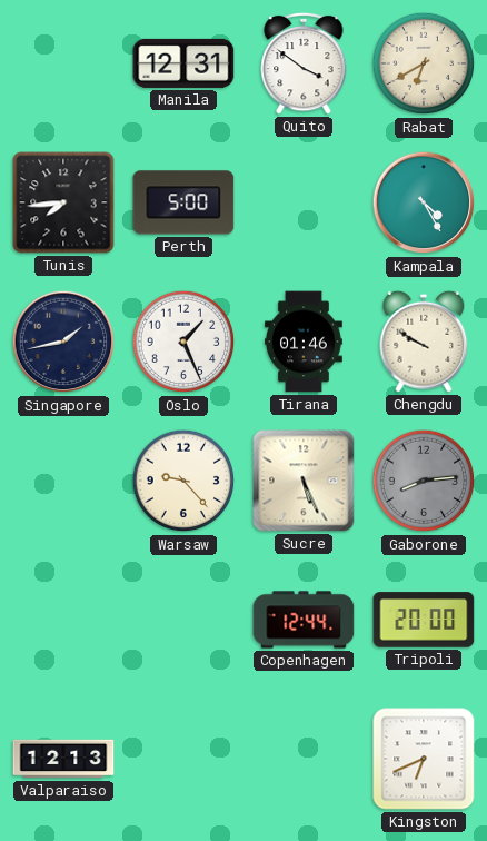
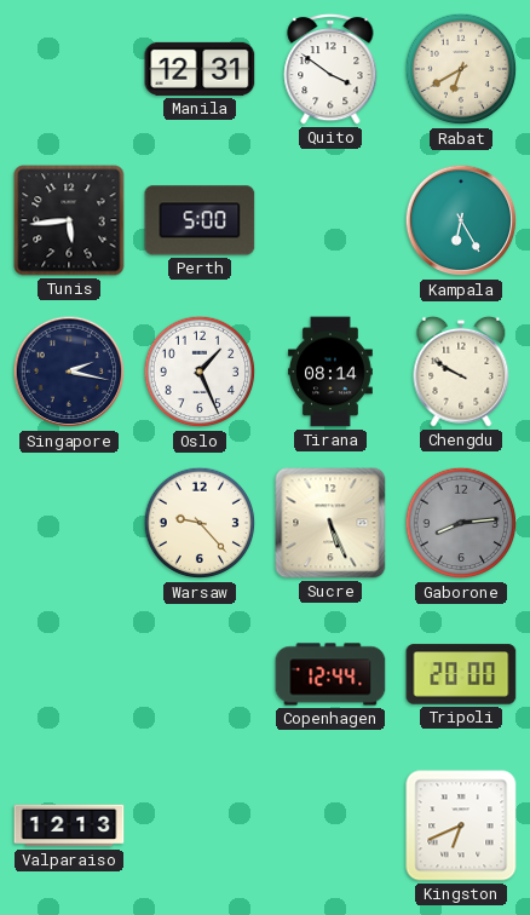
Tunis: 7:44 -> 5:44
Kampala: 4:25 -> 6:25
Singapore: 1:43 -> 2:17
Tirana: 01:46 -> 08:14
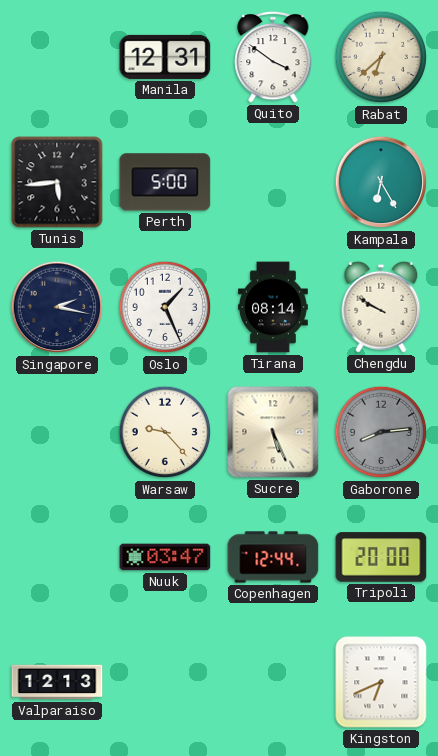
Rabat: 6:40 -> 6:38
Nuuk: none -> 03:47
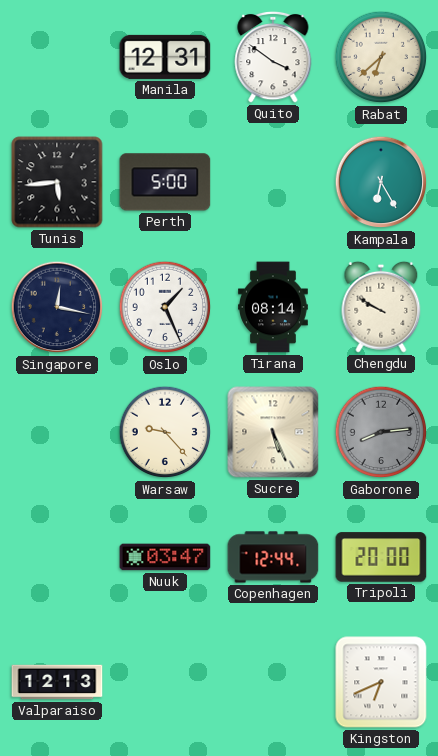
Singapore: 2:17 -> 12:17
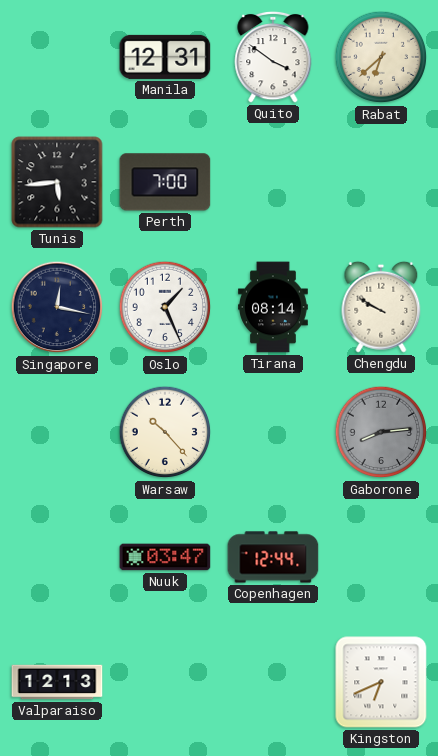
Perth: 5:00 -> 7:00
Kampala: 6:25 -> none
Warsaw: 9:23 -> 10:23
Sucre: 5:26 -> none
Tripoli: 20:00 -> none
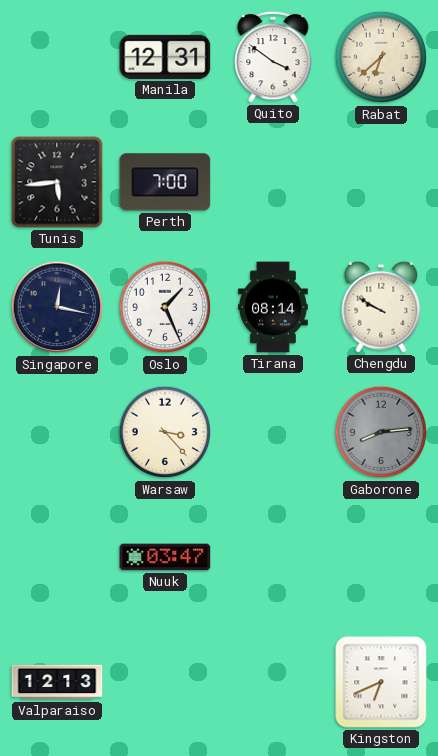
Warsaw: 10:23 -> 3:23
Copenhagen: 12:44 -> none
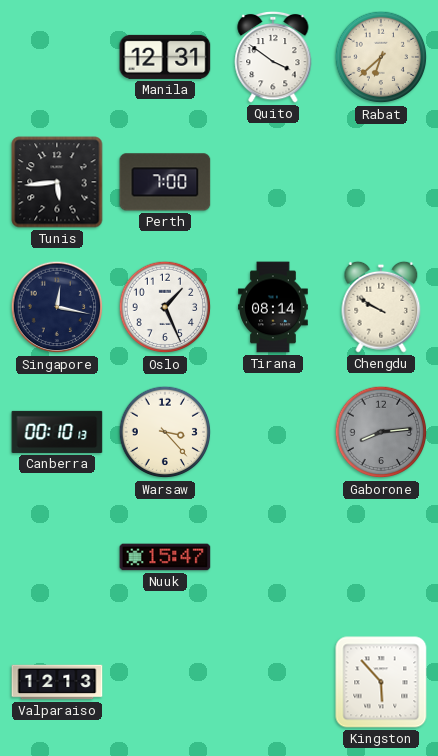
Canberra: none -> 00:10
Nuuk: 03:47 -> 15:47
Kingston: 6:41 -> 5:53
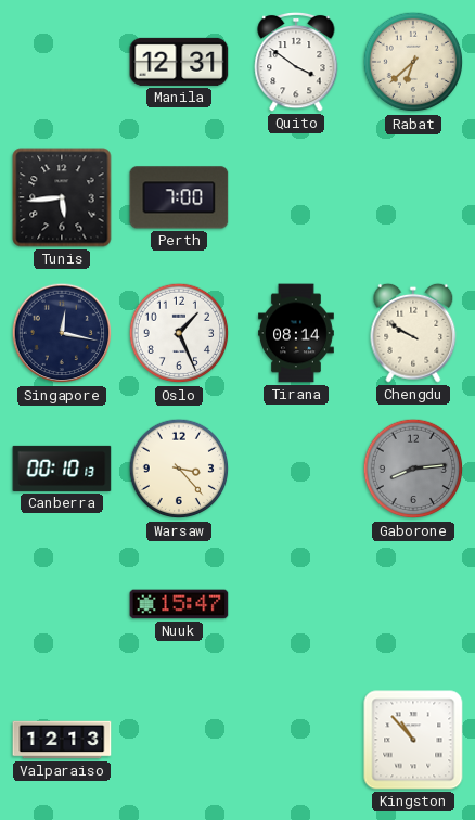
Kingston: 5:53 -> 10:53
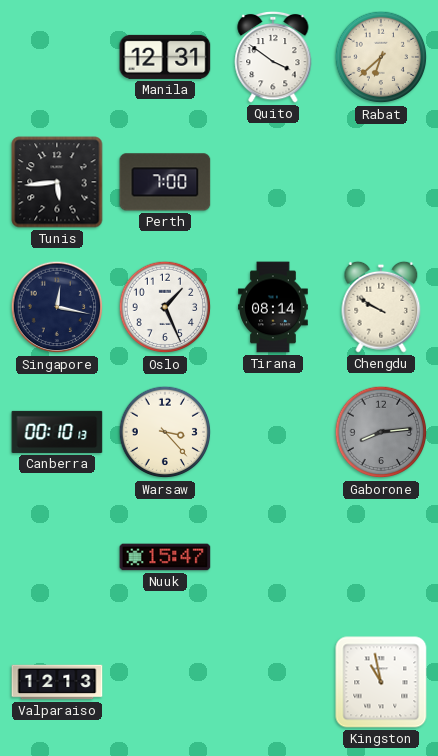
Kingston: 10:53 -> 10:58
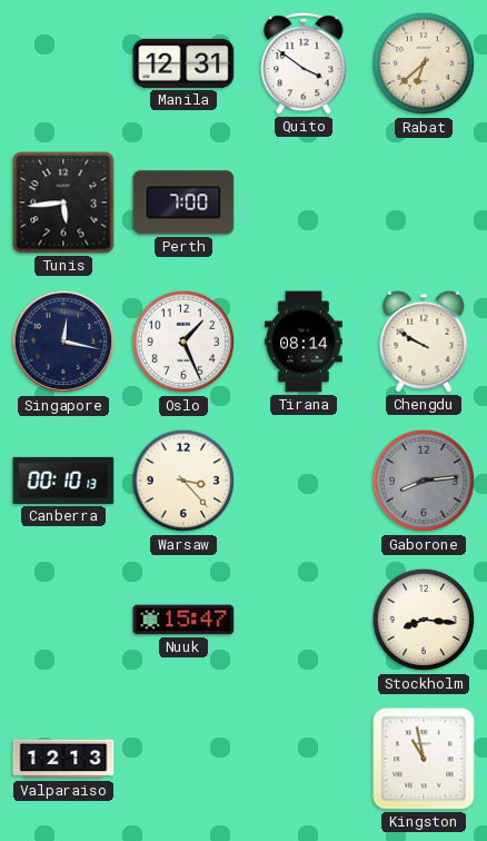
Stockholm: none -> 8:16
